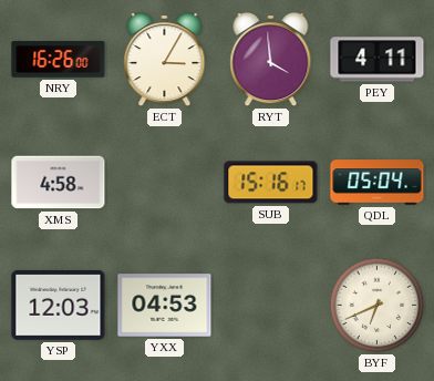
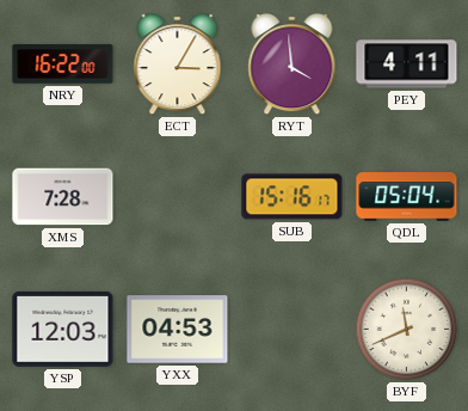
NRY: 16:26 -> 16:22
XMS: 4:58 -> 7:28
BYF: 6:41 -> 11:41
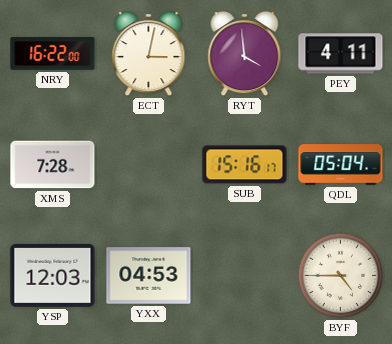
ECT: 3:05 -> 3:02
BYF: 11:41 -> 4:45
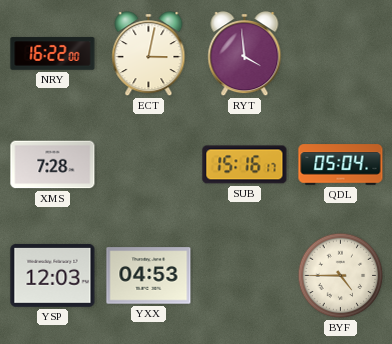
PEY: 4:11 -> none
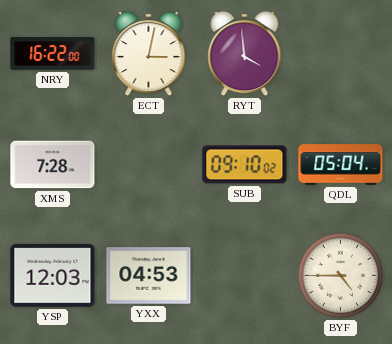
SUB: 15:16 -> 09:10
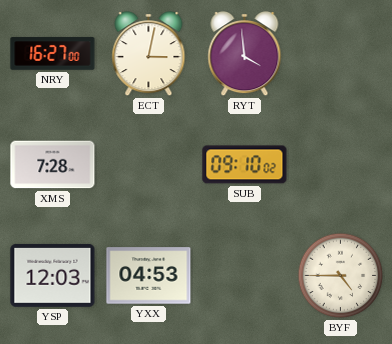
NRY: 16:22 -> 16:27
QDL: 05:04 -> none
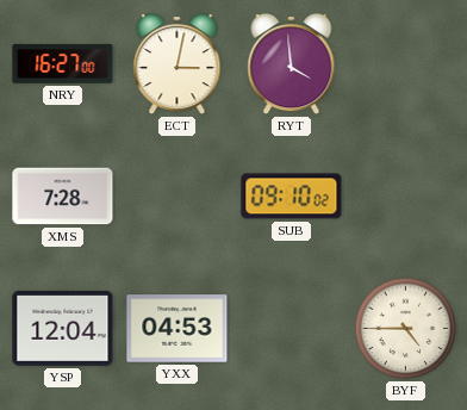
YSP: 12:03 -> 12:04
